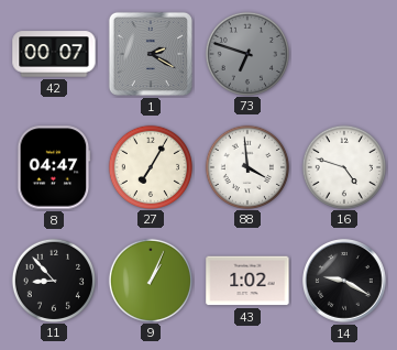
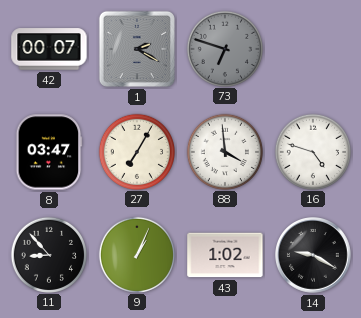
8: 04:47 -> 03:47
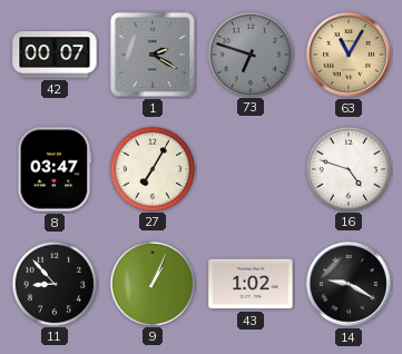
63: none -> 11:05
88: 3:59 -> none
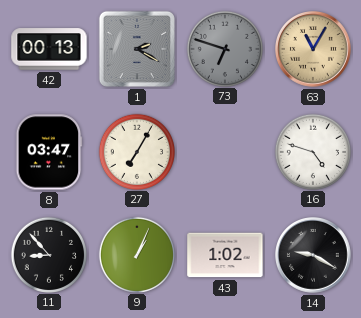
42: 00:07 -> 00:13
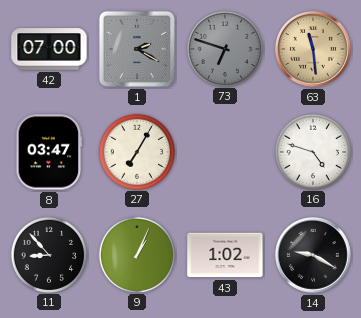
42: 00:13 -> 07:00
63: 11:05 -> 11:29
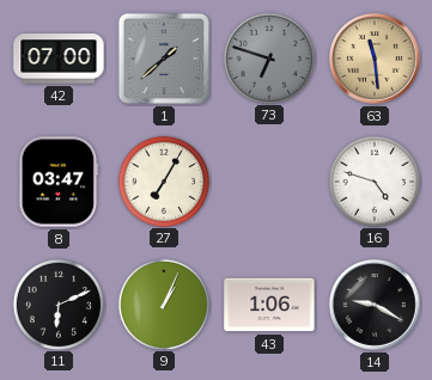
1: 2:20 -> 1:38
11: 8:53 -> 6:11
43: 1:02 -> 1:06
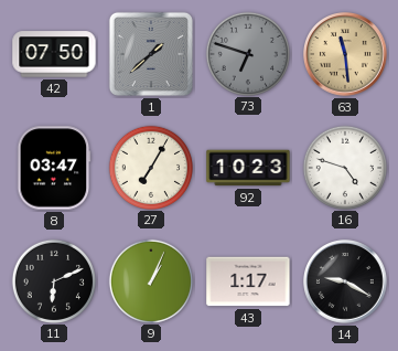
42: 07:00 -> 07:50
92: none -> 10:23
43: 1:06 -> 1:17
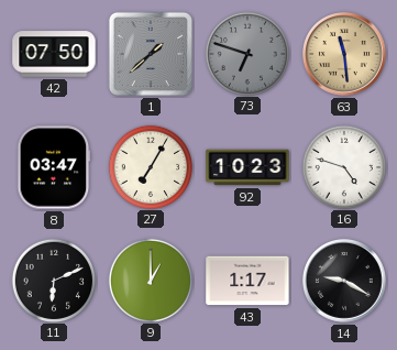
9: 1:04 -> 1:00
